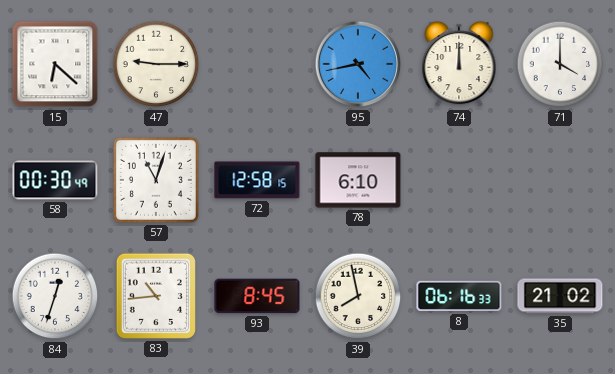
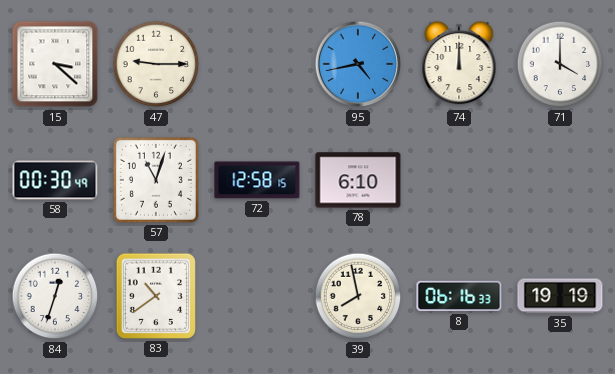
15: 6:22 -> 3:22
83: 10:44 -> 10:39
93: 8:45 -> none
35: 21:02 -> 19:19
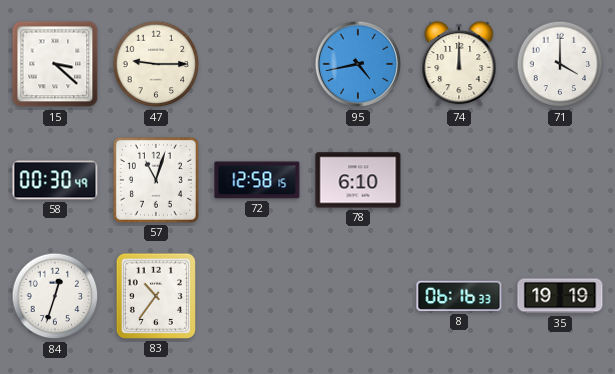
83: 10:39 -> 10:36
39: 7:58 -> none
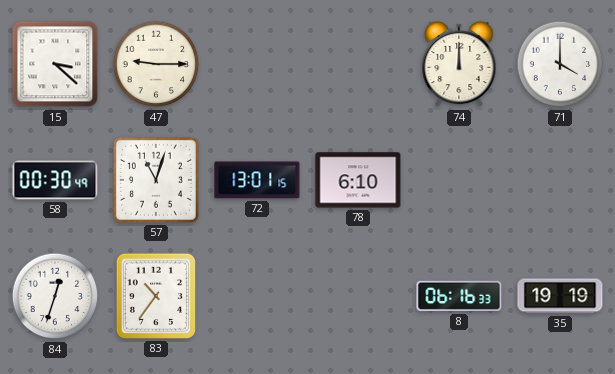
95: 4:43 -> none
72: 12:58 -> 13:01
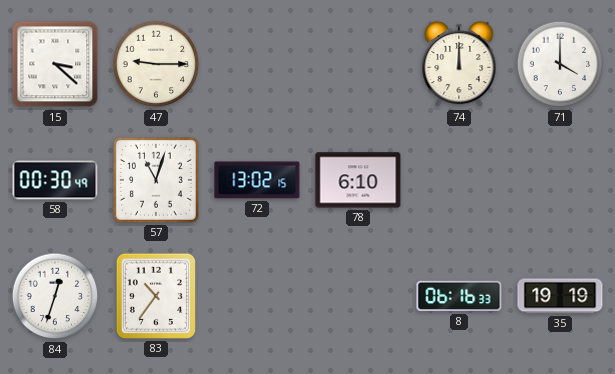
72: 13:01 -> 13:02
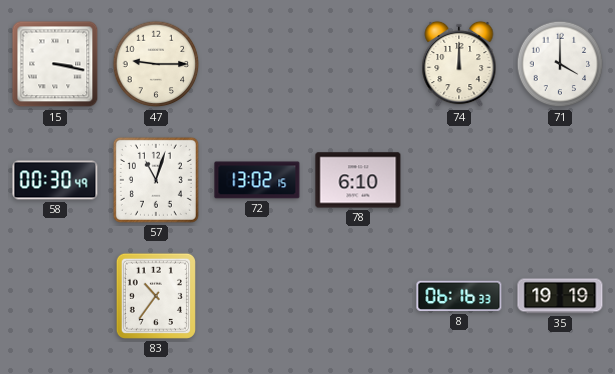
15: 3:22 -> 3:17
84: 12:33 -> none
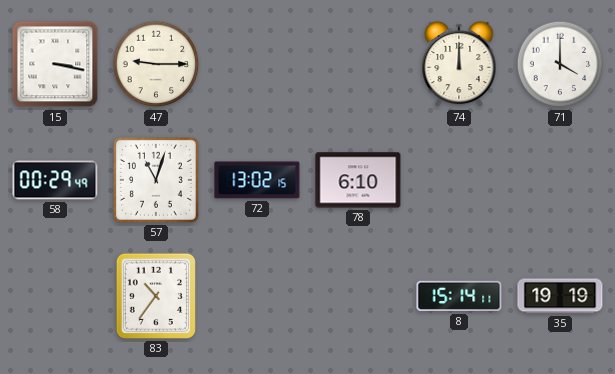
58: 00:30 -> 00:29
8: 06:16 -> 15:14
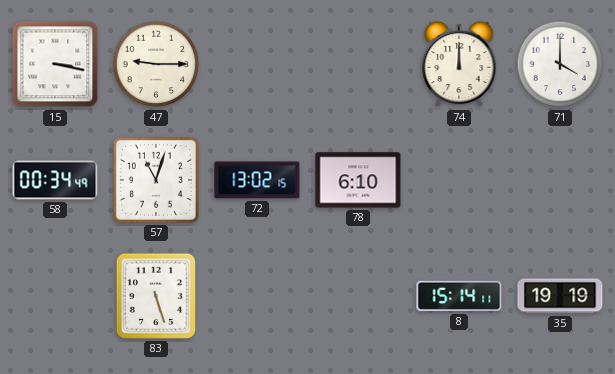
58: 00:29 -> 00:34
83: 10:36 -> 5:27
